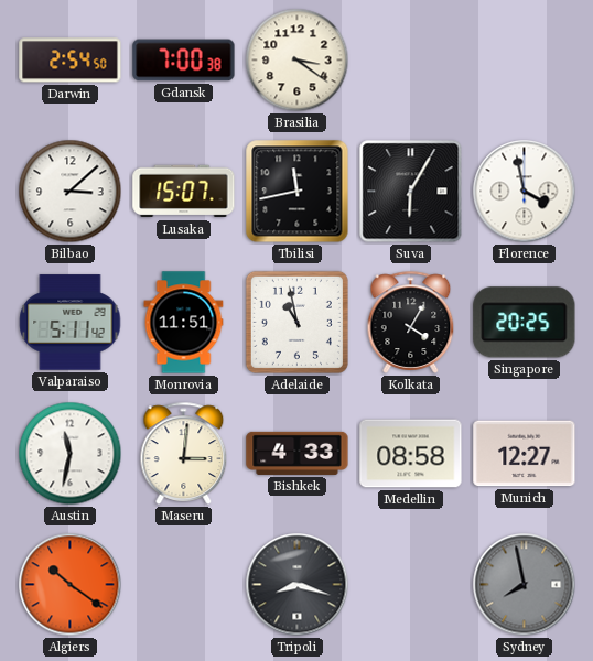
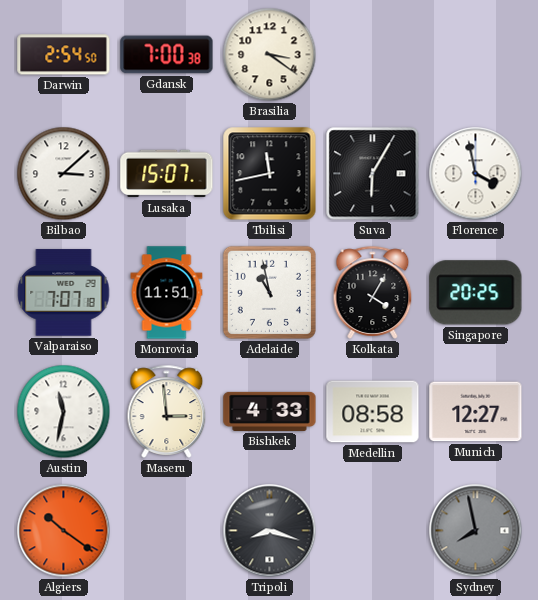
Valparaiso: 5:11 -> 7:07
Maseru: 3:01 -> 2:59
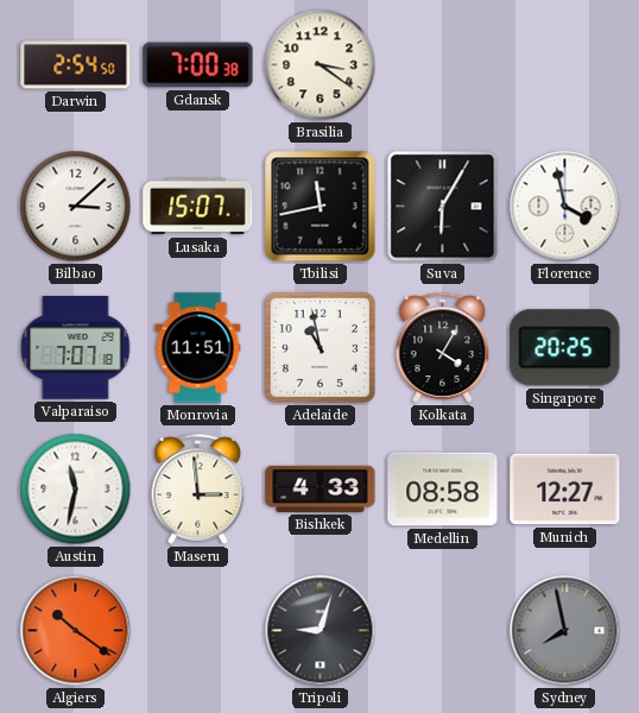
Tripoli: 8:18 -> 9:03
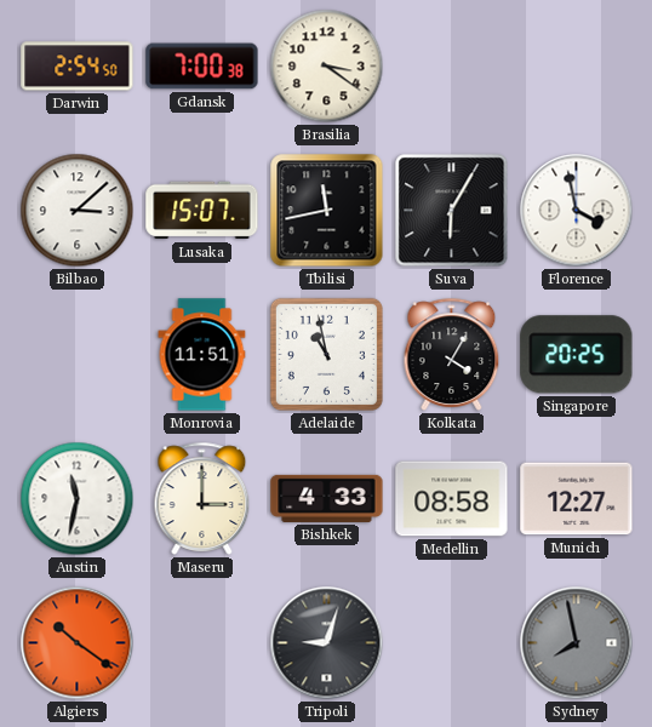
Valparaiso: 7:07 -> none
Maseru: 2:59 -> 3:00
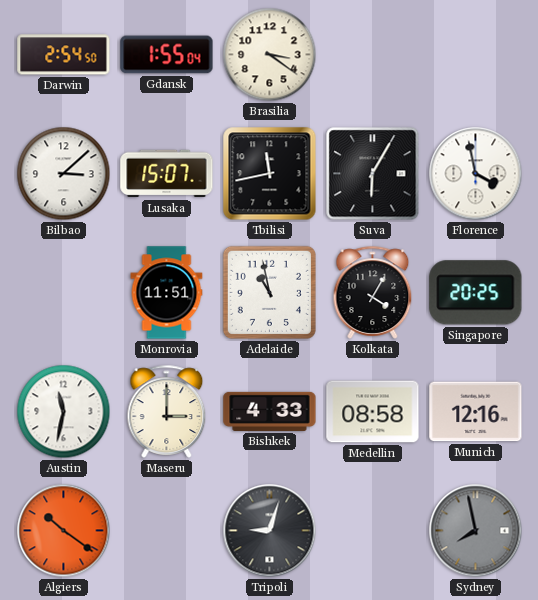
Gdansk: 7:00 -> 1:55
Munich: 12:27 -> 12:16
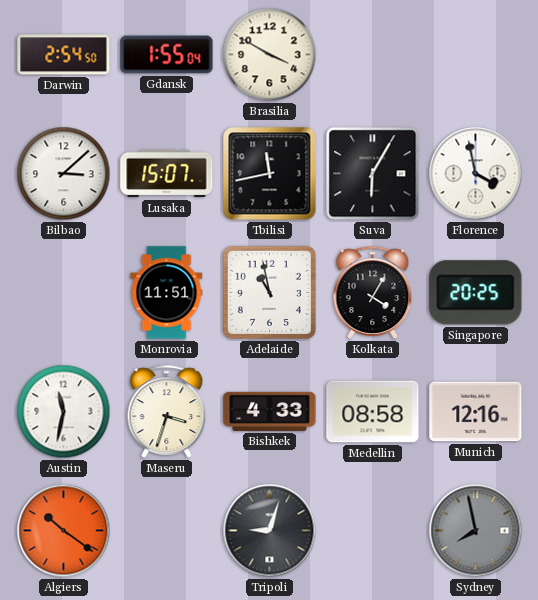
Brasilia: 3:21 -> 3:50
Maseru: 3:00 -> 3:33
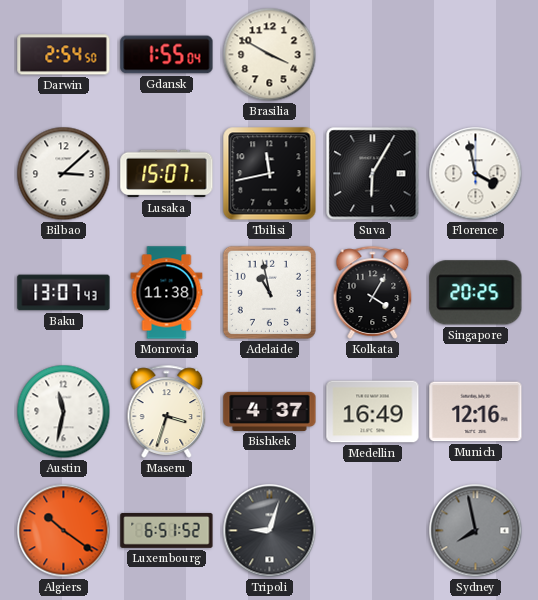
Baku: none -> 13:07
Monrovia: 11:51 -> 11:38
Bishkek: 4:33 -> 4:37
Medellin: 08:58 -> 16:49
Luxembourg: none -> 6:51
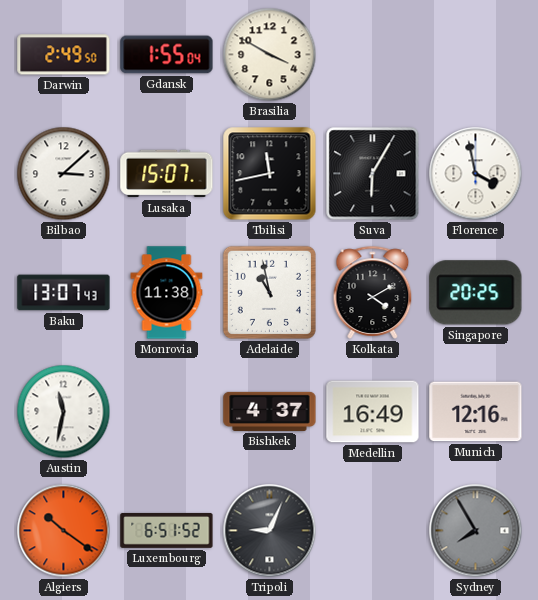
Darwin: 2:54 -> 2:49
Kolkata: 4:05 -> 4:10
Maseru: 3:33 -> none
Tripoli: 9:03 -> 9:04
Sydney: 7:58 -> 7:55
